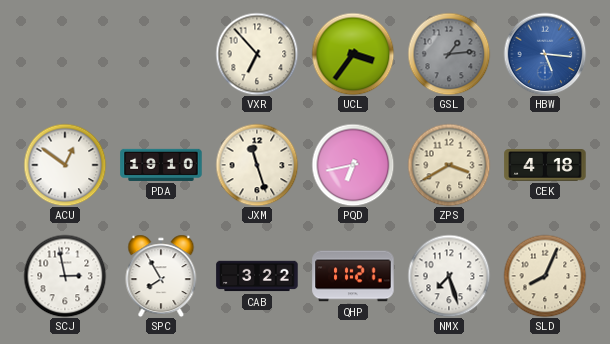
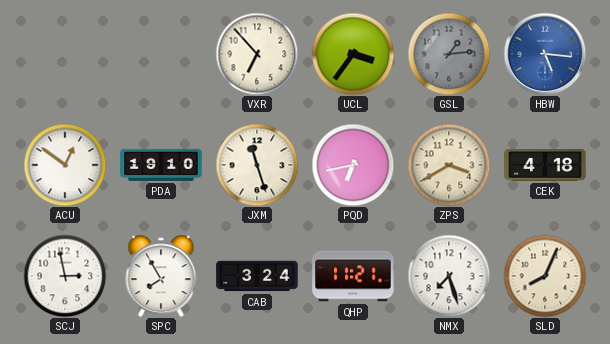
CAB: 3:22 -> 3:24
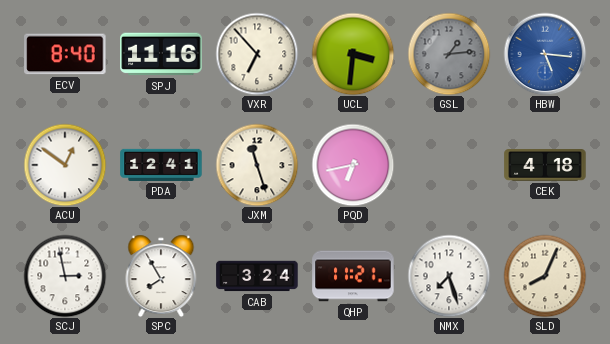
ECV: none -> 8:40
SPJ: none -> 11:16
UCL: 3:36 -> 3:31
PDA: 19:10 -> 12:41
ZPS: 3:40 -> none
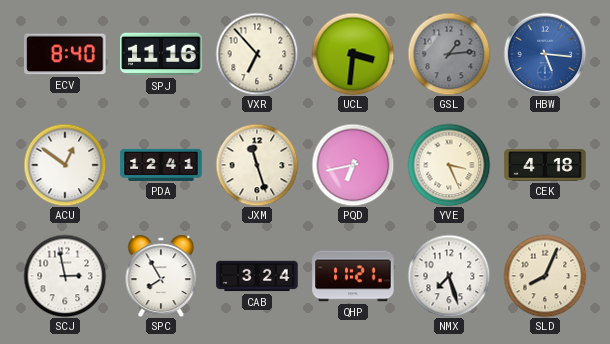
YVE: none -> 3:26
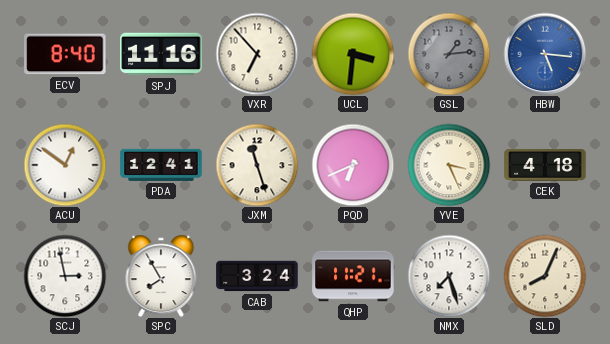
PQD: 6:43 -> 6:41
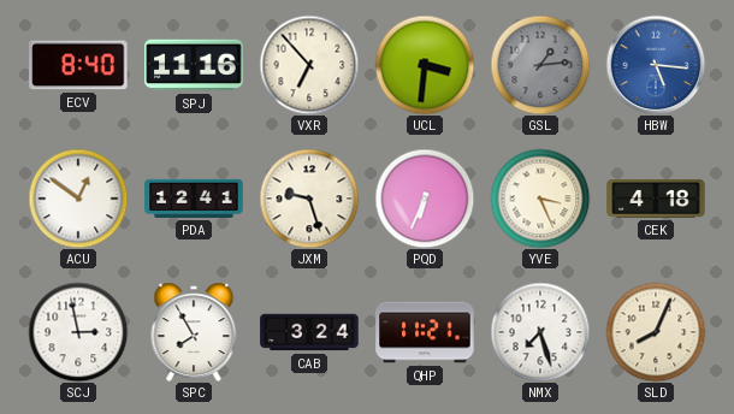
JXM: 11:27 -> 9:27
PQD: 6:41 -> 6:34
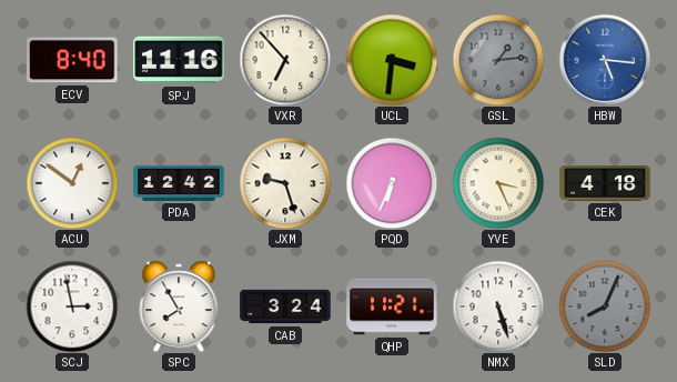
PDA: 12:41 -> 12:42
NMX: 7:27 -> 5:27
SLD dial: cream -> grey
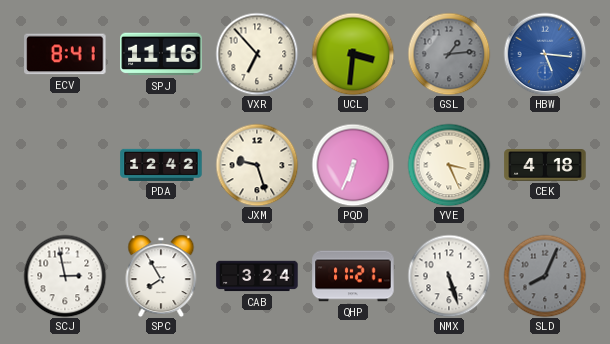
ECV: 8:40 -> 8:41
ACU: 12:51 -> none
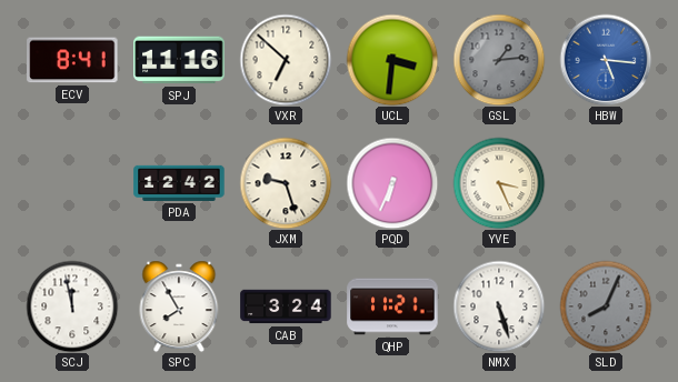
VXR: 6:53 -> 6:52
CEK: 4:18 -> none
SCJ: 2:58 -> 11:58
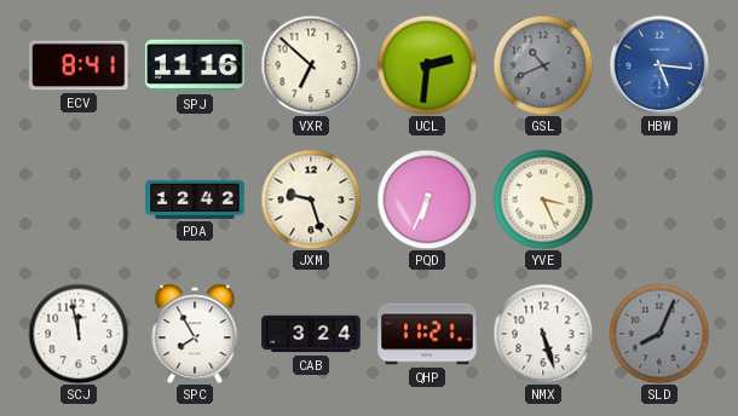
UCL: 3:31 -> 2:31
GSL: 1:14 -> 10:41
